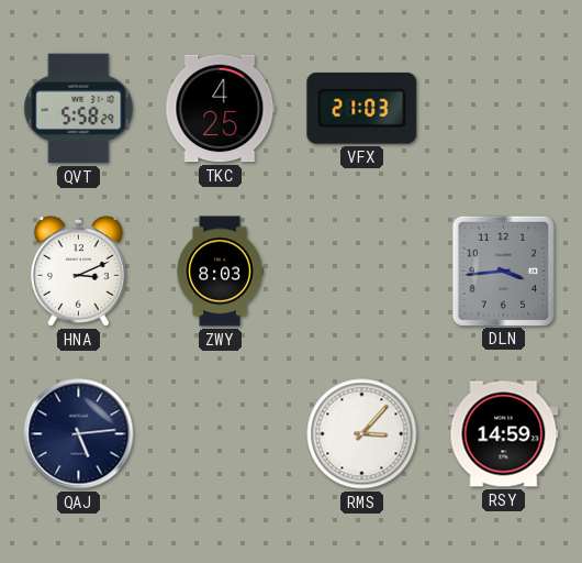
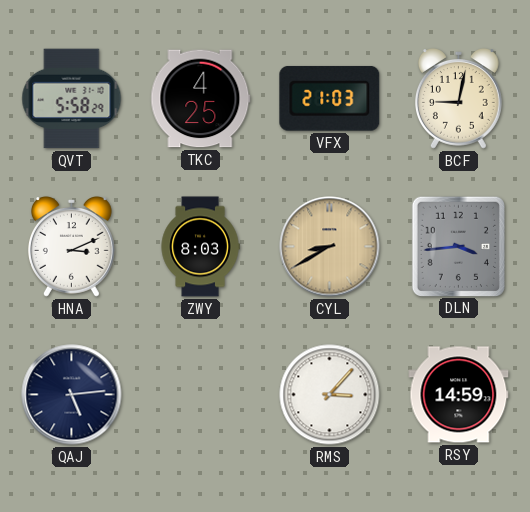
BCF: none -> 9:02
CYL: none -> 8:40
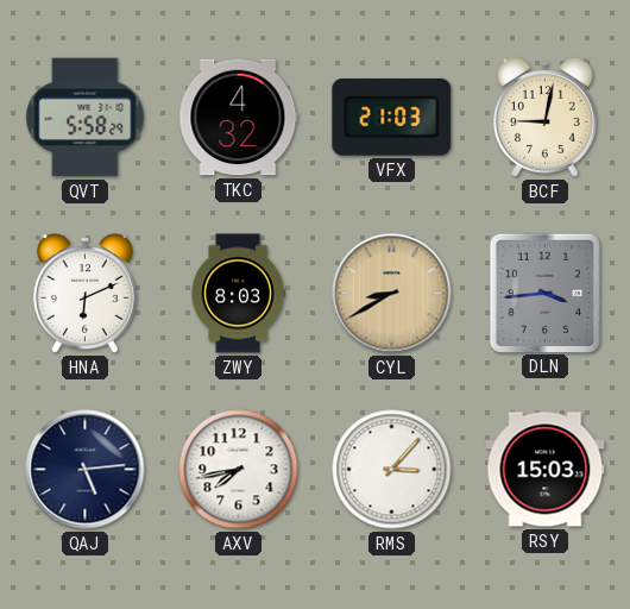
TKC: 4:25 -> 4:32
HNA: 3:11 -> 6:11
AXV: none -> 7:43
RSY: 14:59 -> 15:03
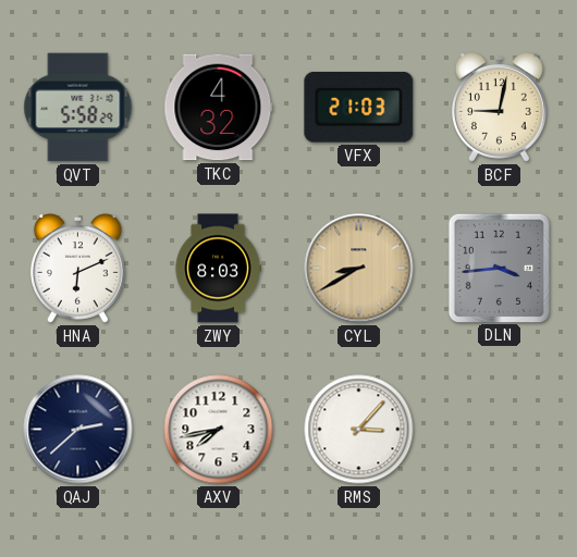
QAJ: 5:14 -> 2:38
RSY: 15:03 -> none
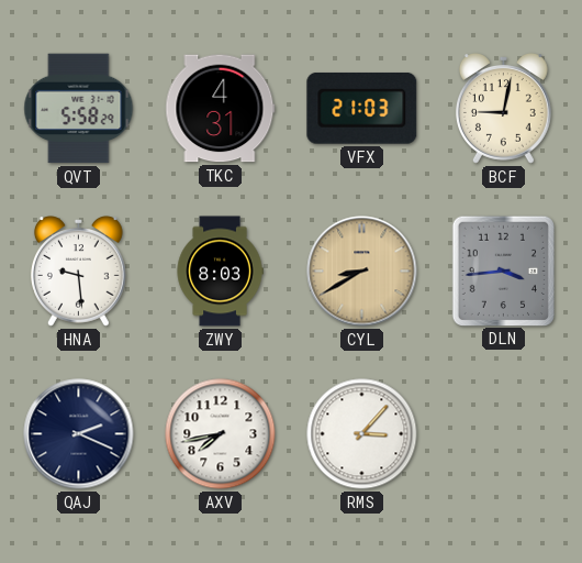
TKC: 4:32 -> 4:31
HNA: 6:11 -> 9:29
QAJ: 2:38 -> 2:19
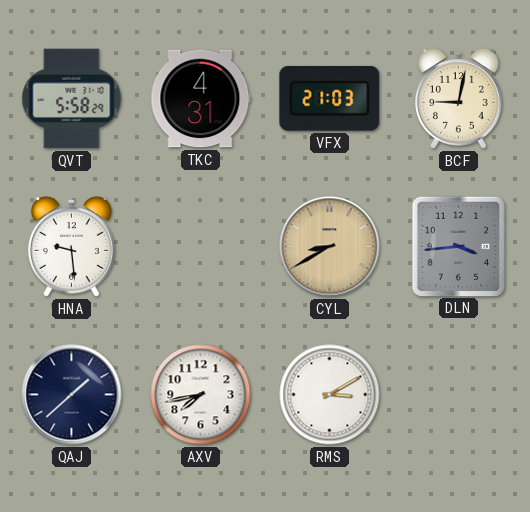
ZWY: 8:03 -> none
QAJ: 2:19 -> 1:38
RMS: 3:07 -> 3:10
